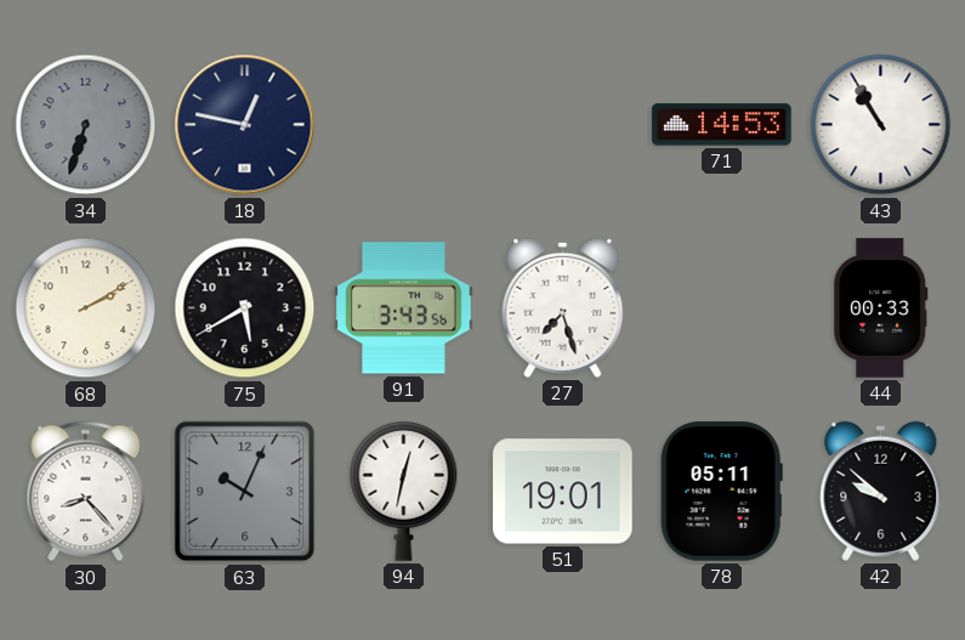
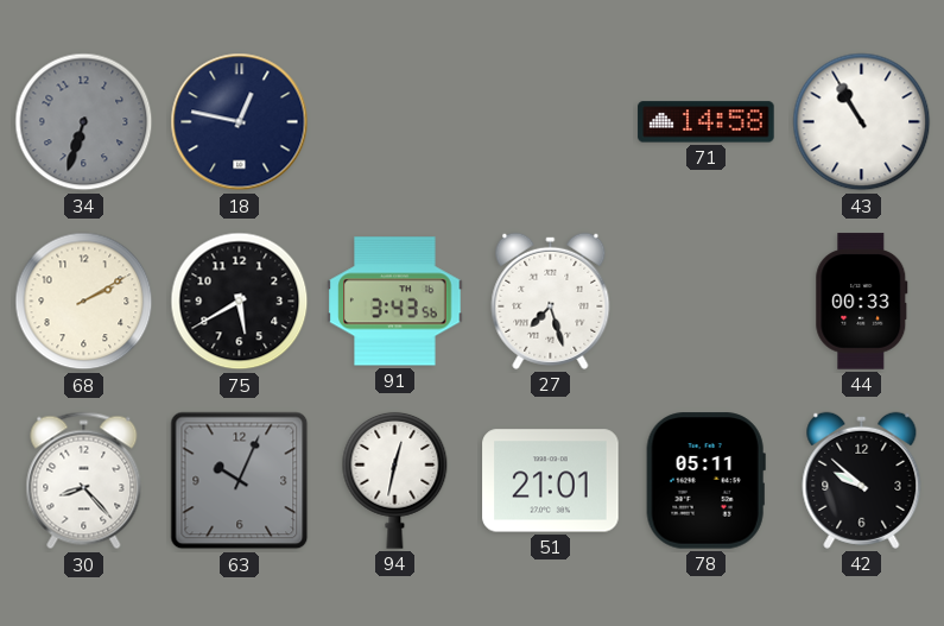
71: 14:53 -> 14:58
51: 19:01 -> 21:01
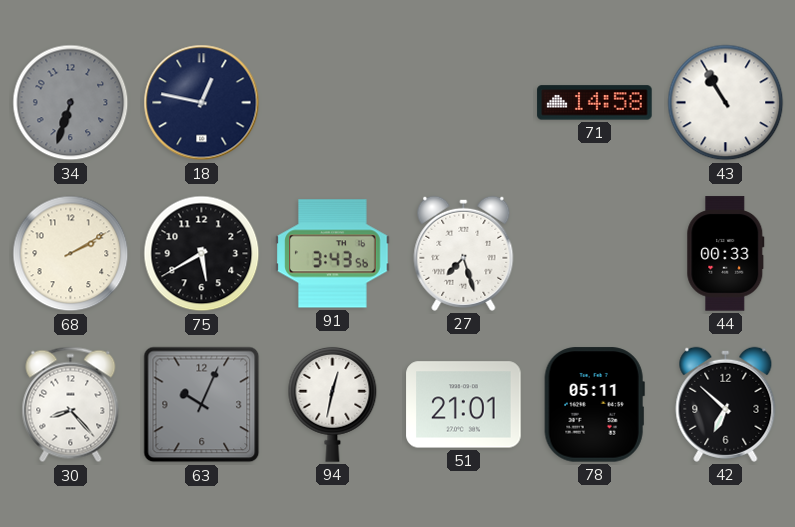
42: 9:52 -> 6:52
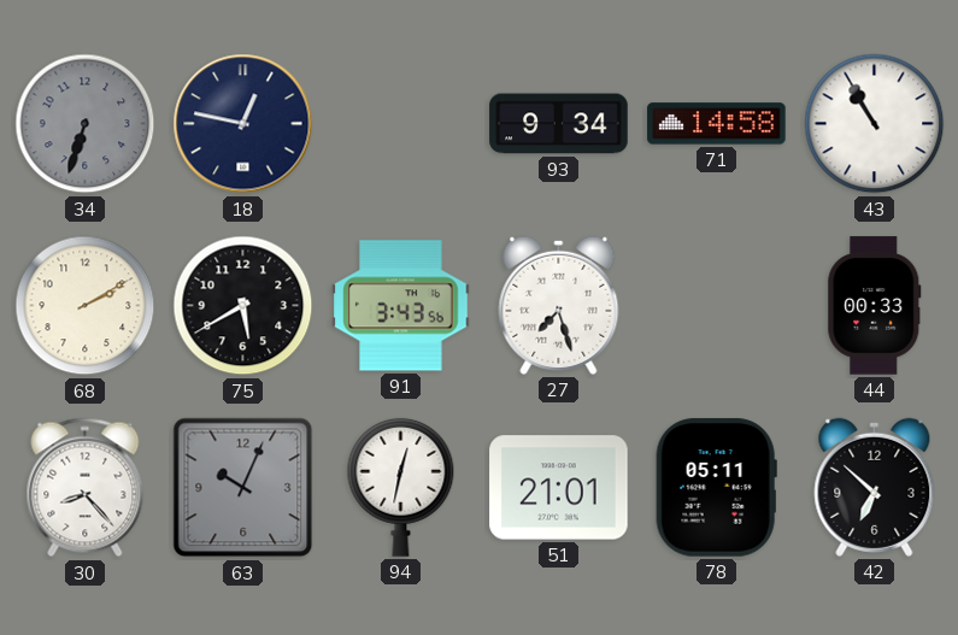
93: none -> 9:34
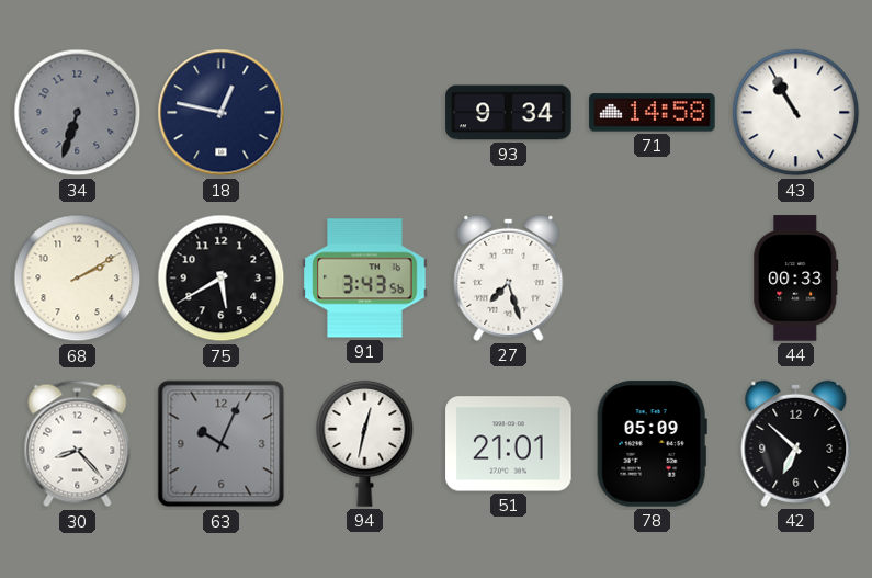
78: 05:11 -> 05:09
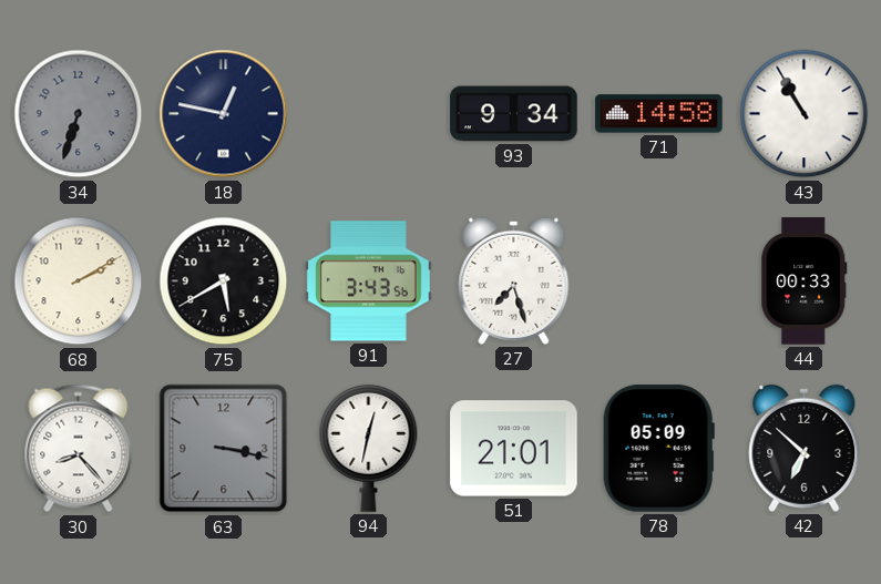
63: 10:04 -> 3:17
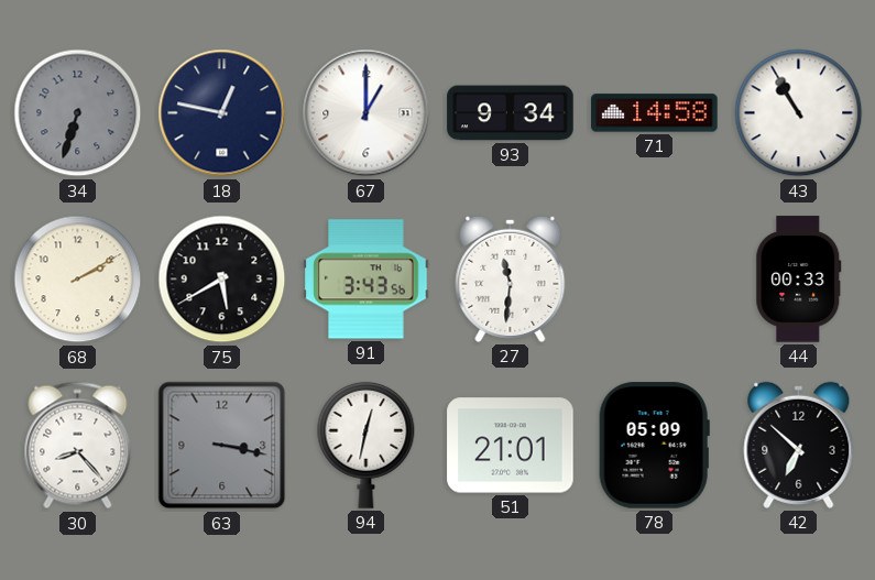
67: none -> 1:00
27: 7:27 -> 11:31
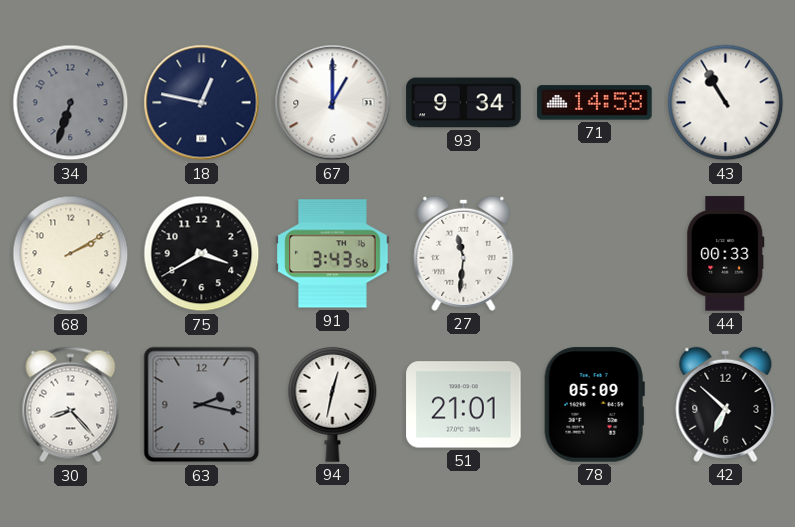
75: 5:40 -> 3:40
63: 3:17 -> 2:17
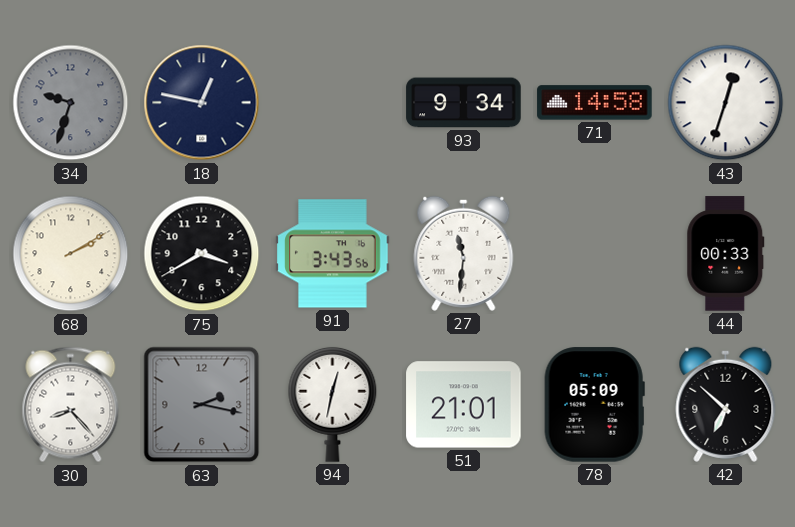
34: 6:33 -> 9:33
67: 1:00 -> none
43: 10:55 -> 12:33
